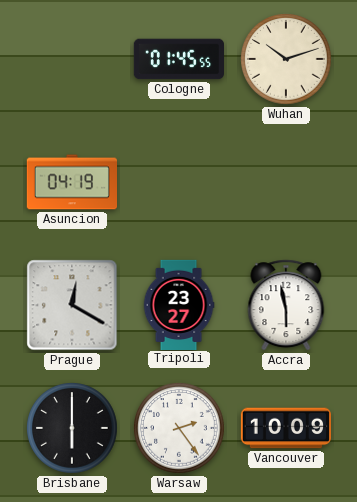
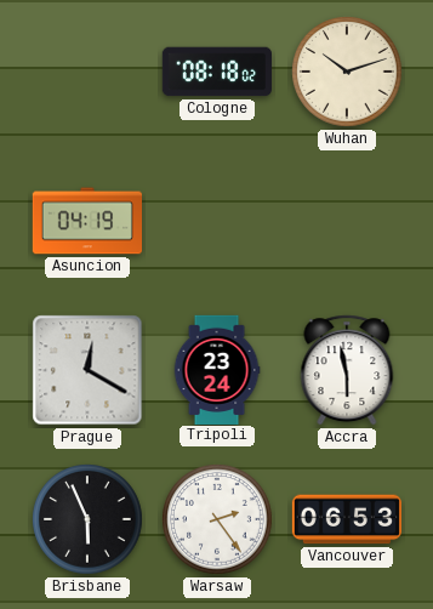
Cologne: 01:45 -> 08:18
Tripoli: 23:27 -> 23:24
Brisbane: 6:00 -> 5:56
Vancouver: 10:09 -> 06:53
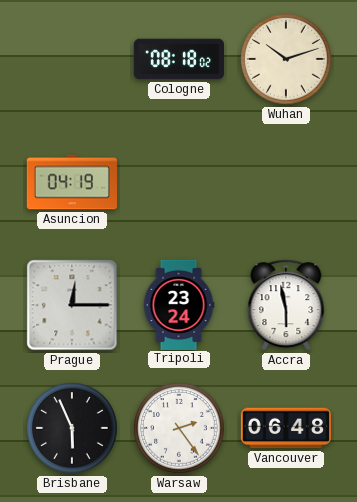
Prague: 12:20 -> 12:15
Vancouver: 06:53 -> 06:48
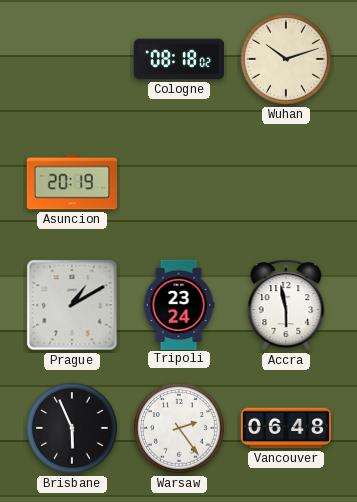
Asuncion: 04:19 -> 20:19
Prague: 12:15 -> 1:10
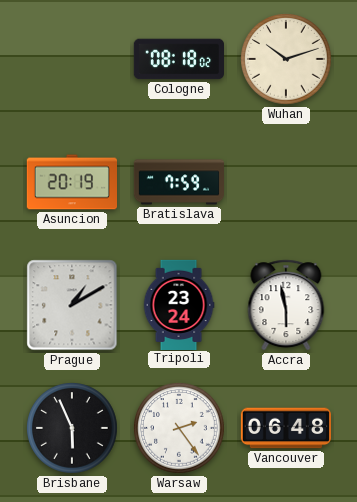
Bratislava: none -> 7:59
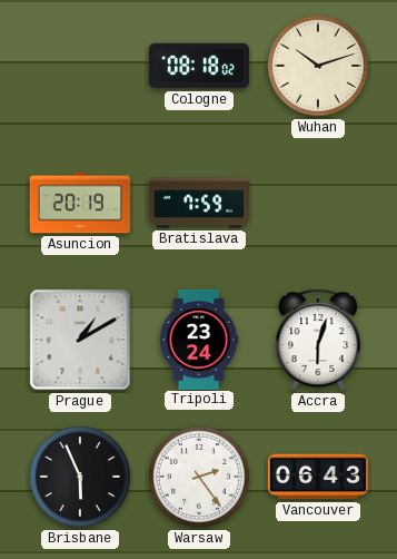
Accra: 5:58 -> 6:03
Vancouver: 06:48 -> 06:43
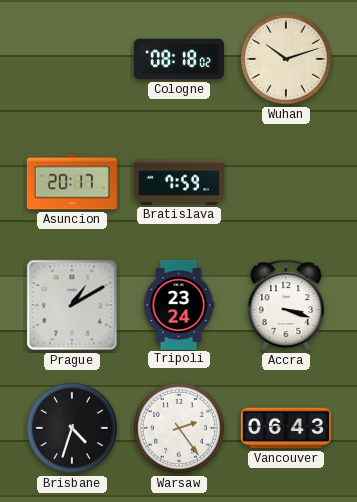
Asuncion: 20:19 -> 20:17
Accra: 6:03 -> 3:18
Brisbane: 5:56 -> 4:33
